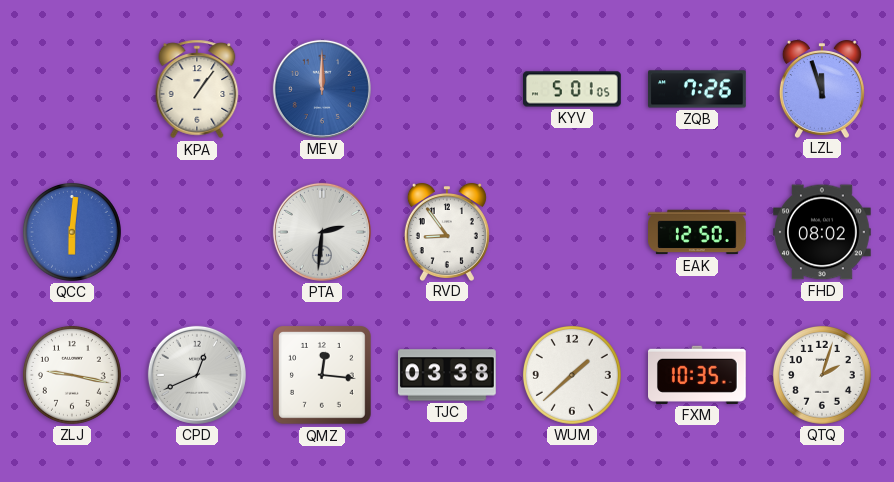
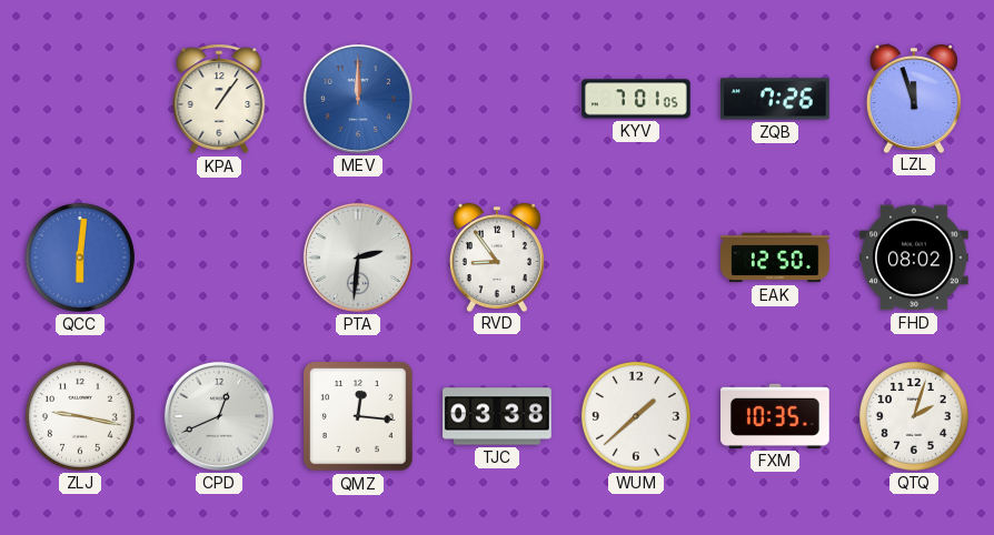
KYV: 5:01 -> 7:01
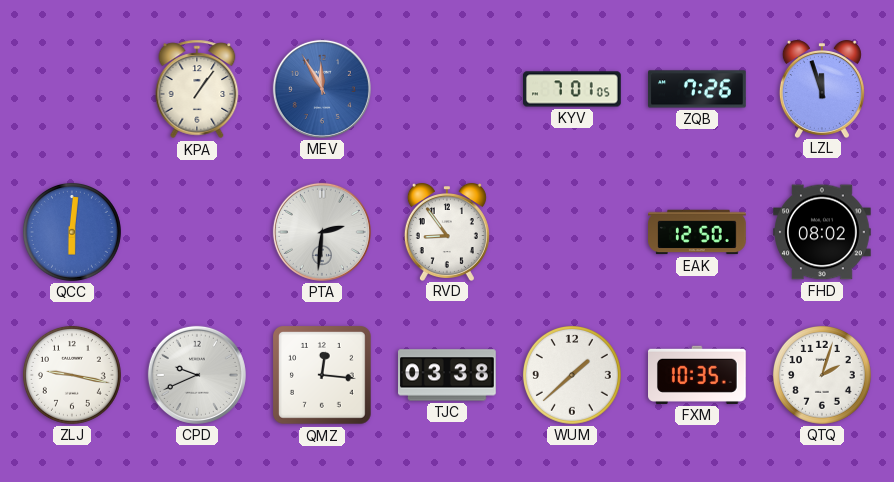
MEV: 12:00 -> 11:55
CPD: 12:41 -> 9:41
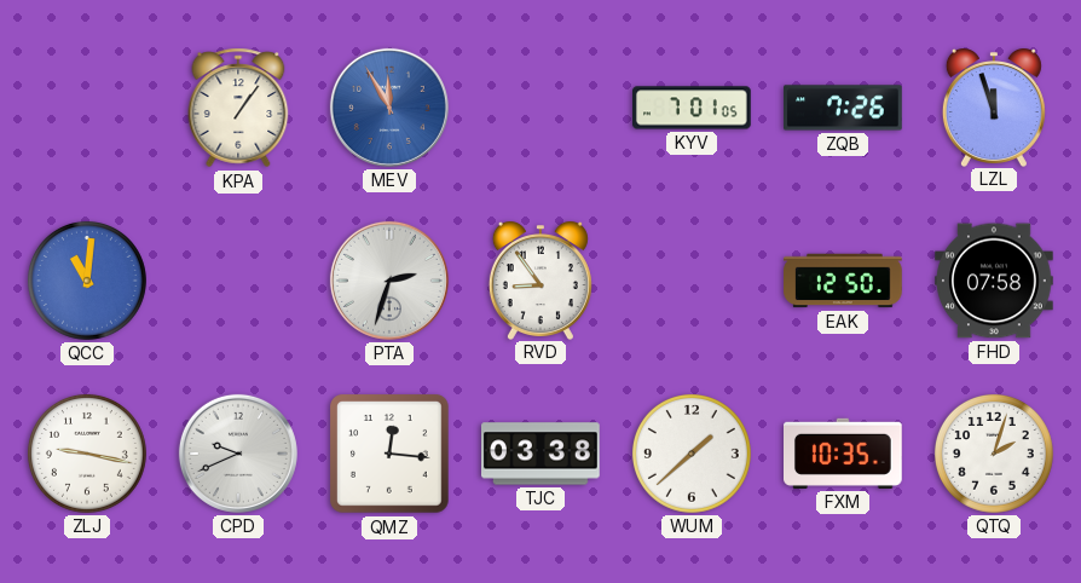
QCC: 6:01 -> 11:01
PTA: 2:31 -> 2:33
FHD: 08:02 -> 07:58
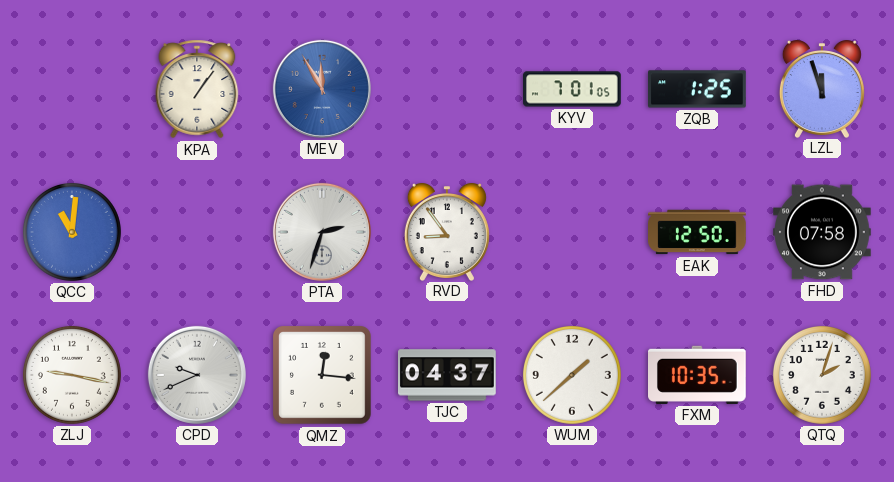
ZQB: 7:26 -> 1:25
TJC: 03:38 -> 04:37
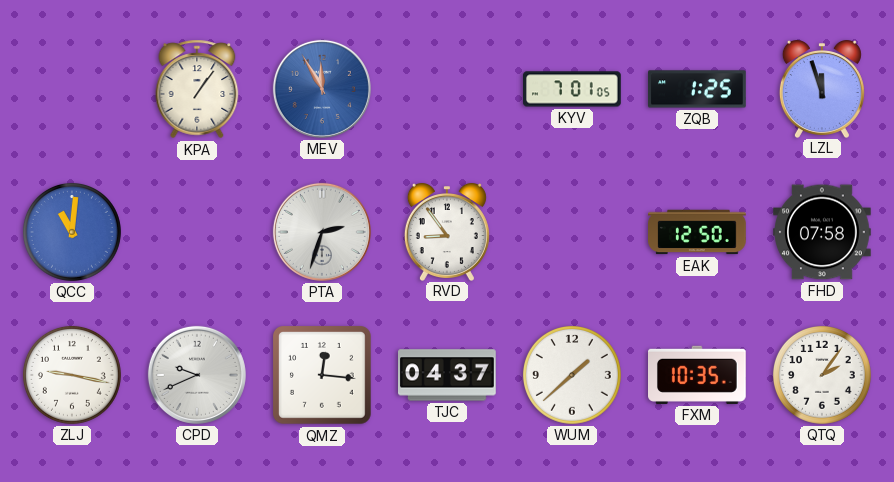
QTQ: 2:03 -> 2:06
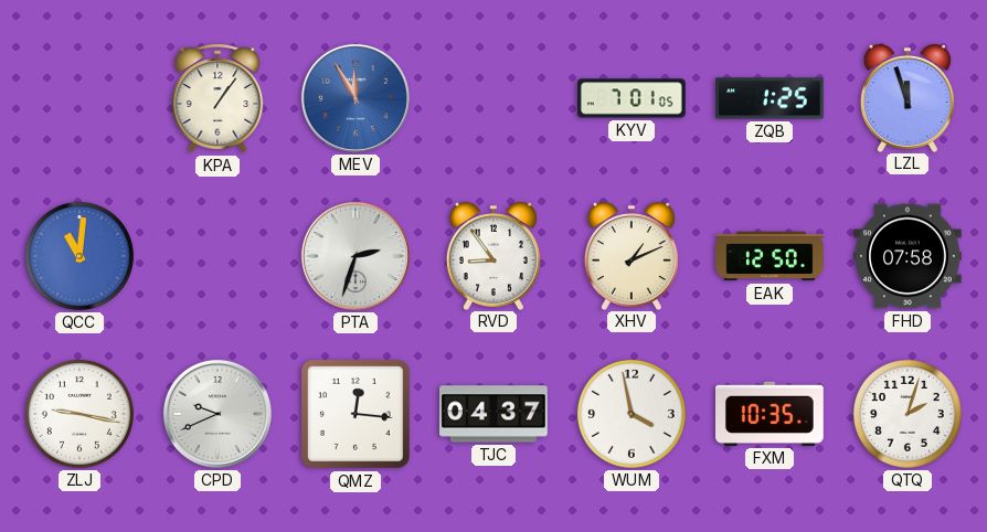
XHV: none -> 1:11
WUM: 1:38 -> 3:58
QTQ: 2:06 -> 2:03
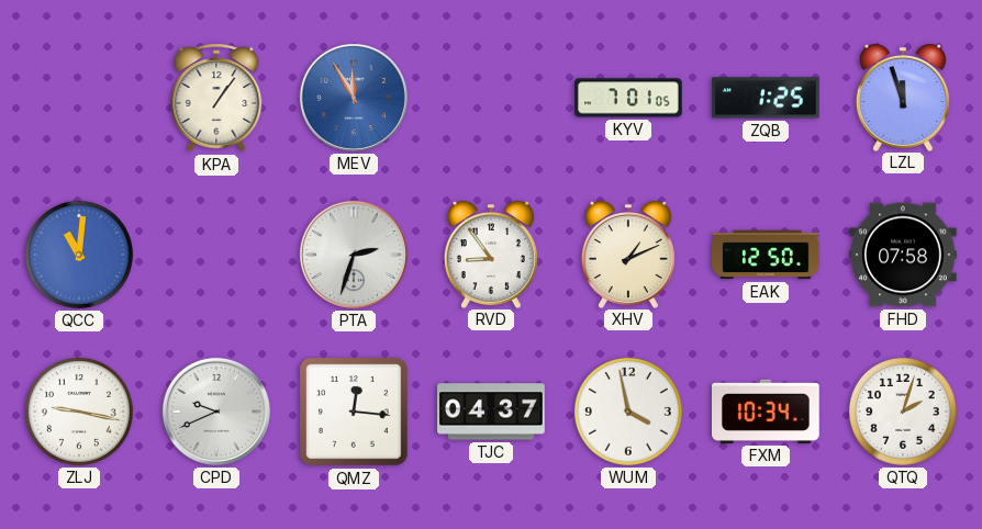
FXM: 10:35 -> 10:34
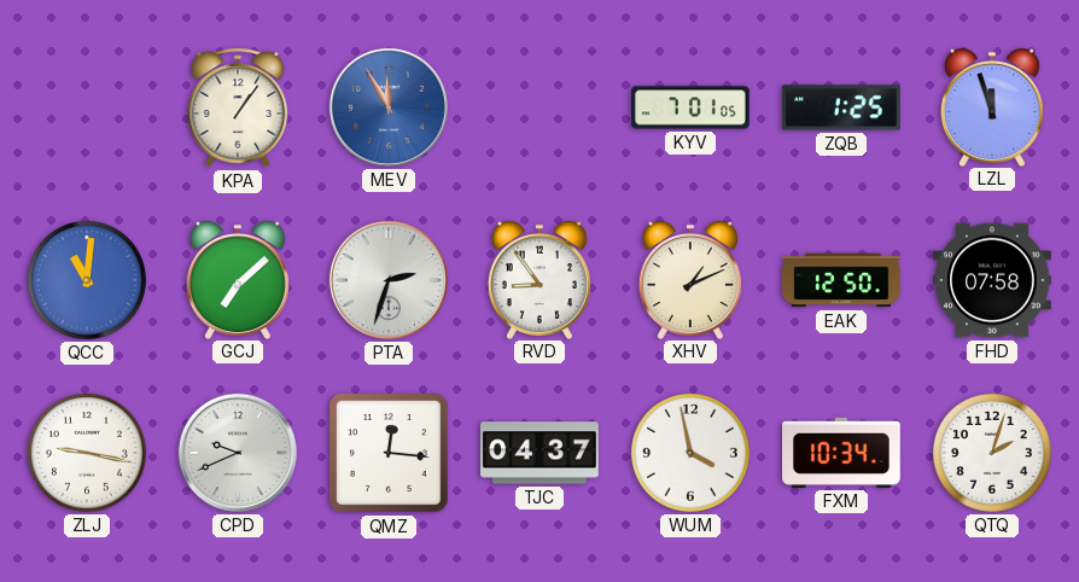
GCJ: none -> 7:08
